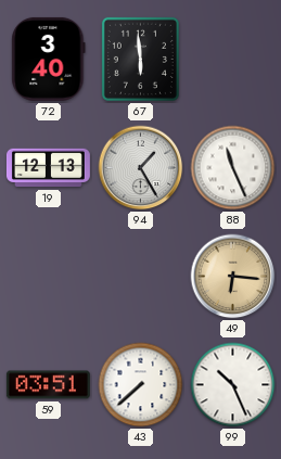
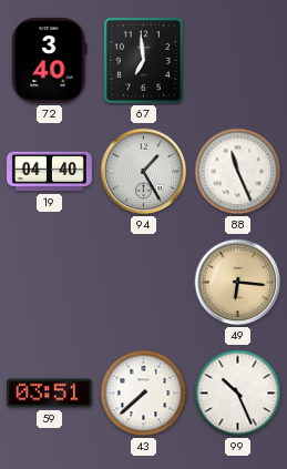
67: 5:59 -> 6:59
19: 12:13 -> 04:40
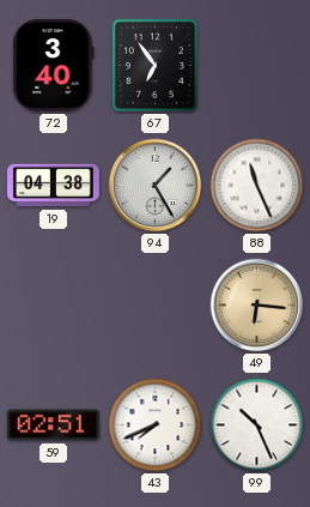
67: 6:59 -> 6:54
19: 04:40 -> 04:38
59: 03:51 -> 02:51
43: 7:38 -> 7:41
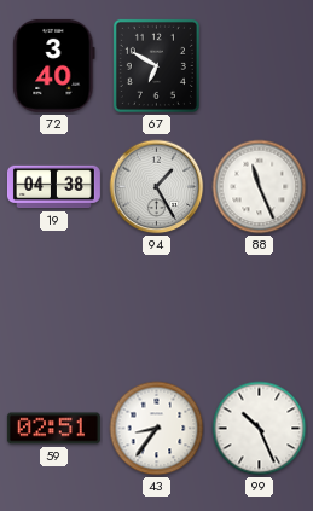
67: 6:54 -> 6:50
49: 6:16 -> none
43: 7:41 -> 8:36
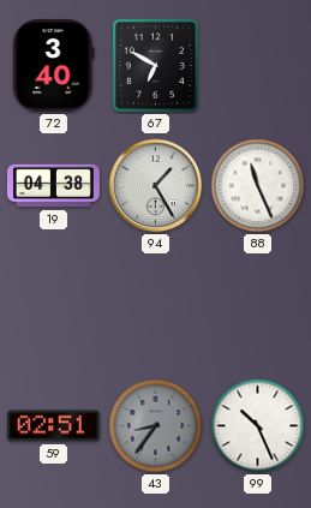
43 dial: white -> grey
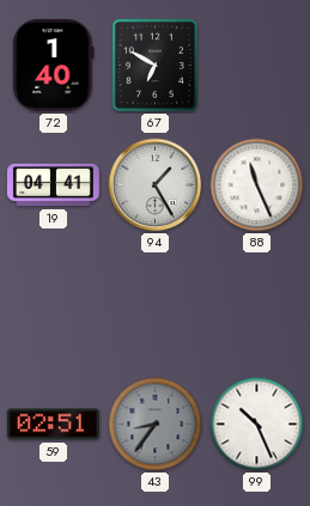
72: 3:40 -> 1:40
19: 04:38 -> 04:41
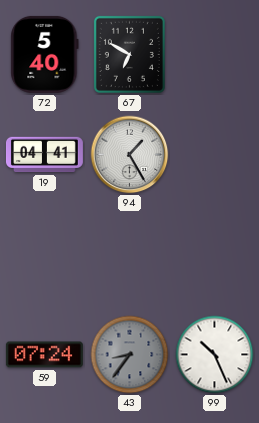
72: 1:40 -> 5:40
88: 11:26 -> none
59: 02:51 -> 07:24
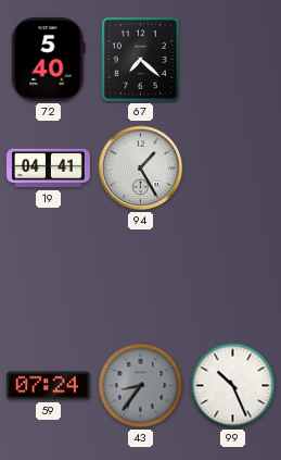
67: 6:50 -> 7:22
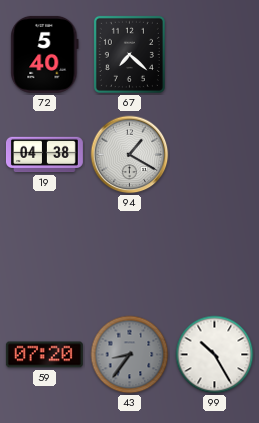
19: 04:41 -> 04:38
94: 1:25 -> 1:20
59: 07:24 -> 07:20
99: 10:26 -> 10:25
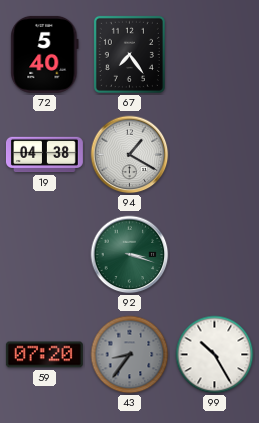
67: 7:22 -> 7:24
92: none -> 3:18
